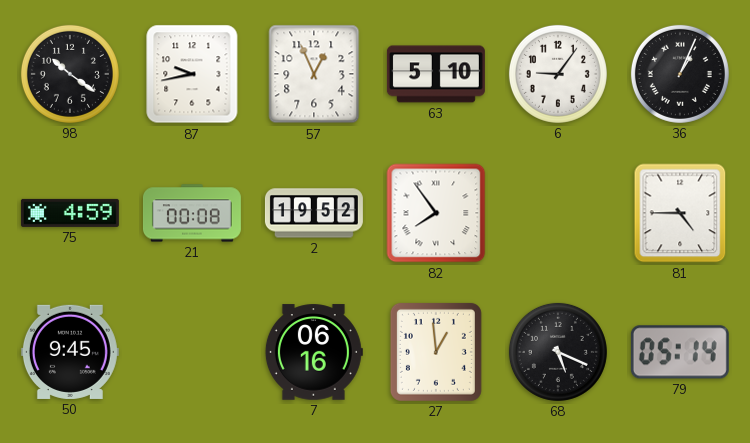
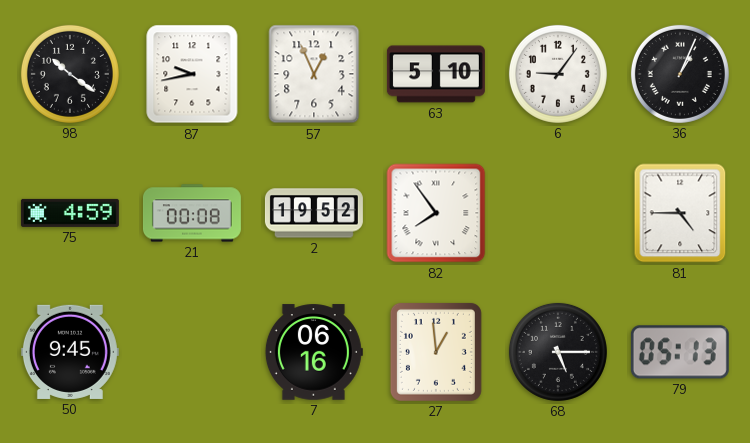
68: 5:19 -> 5:15
79: 05:14 -> 05:13
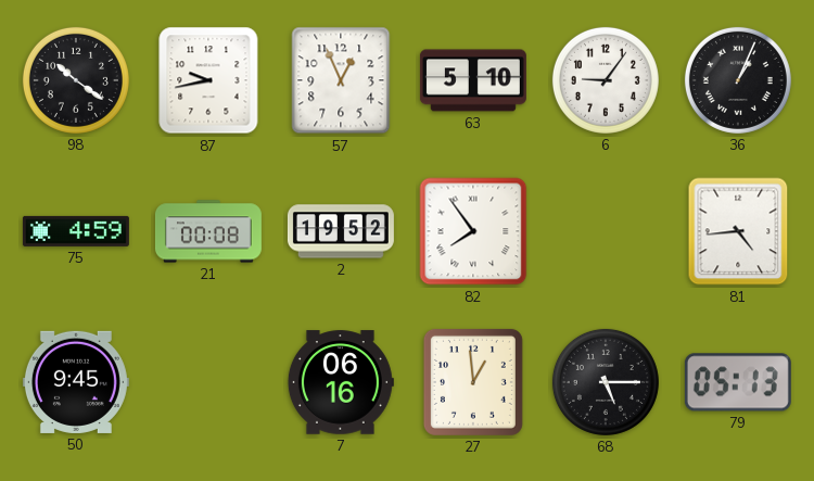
81: 4:45 -> 4:44
